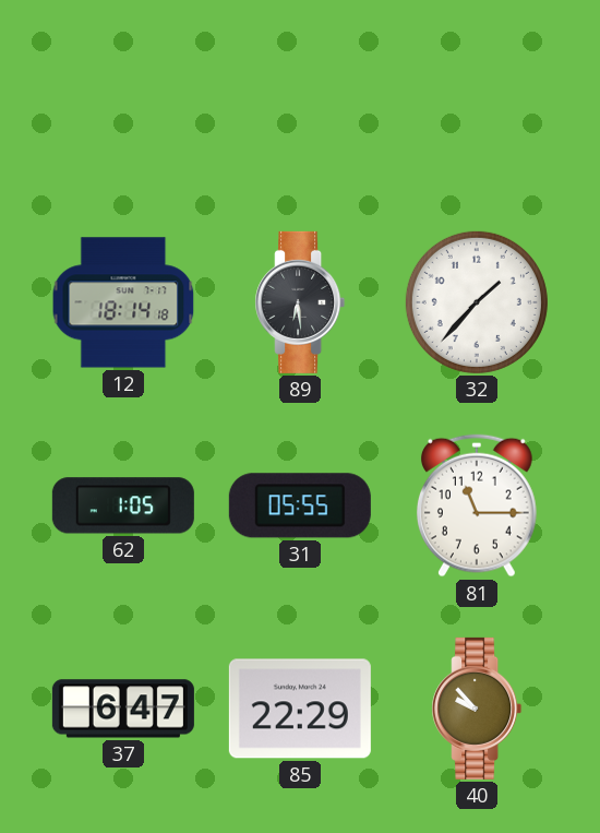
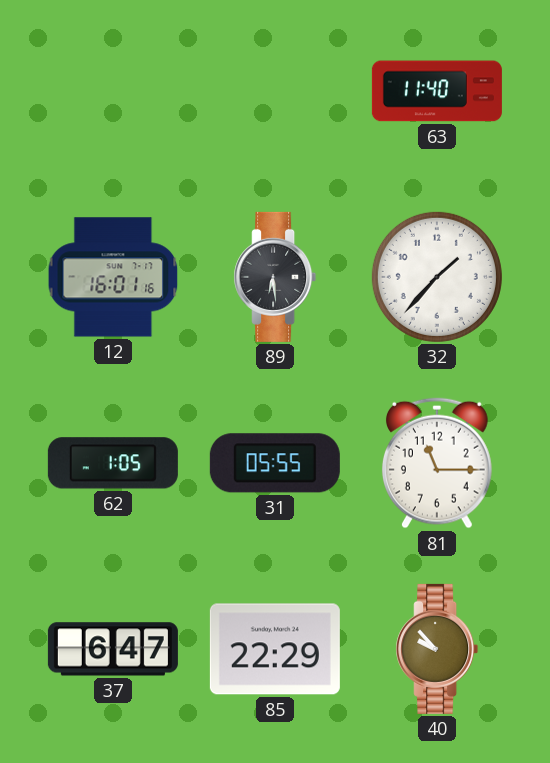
63: none -> 11:40
12: 18:14 -> 16:01
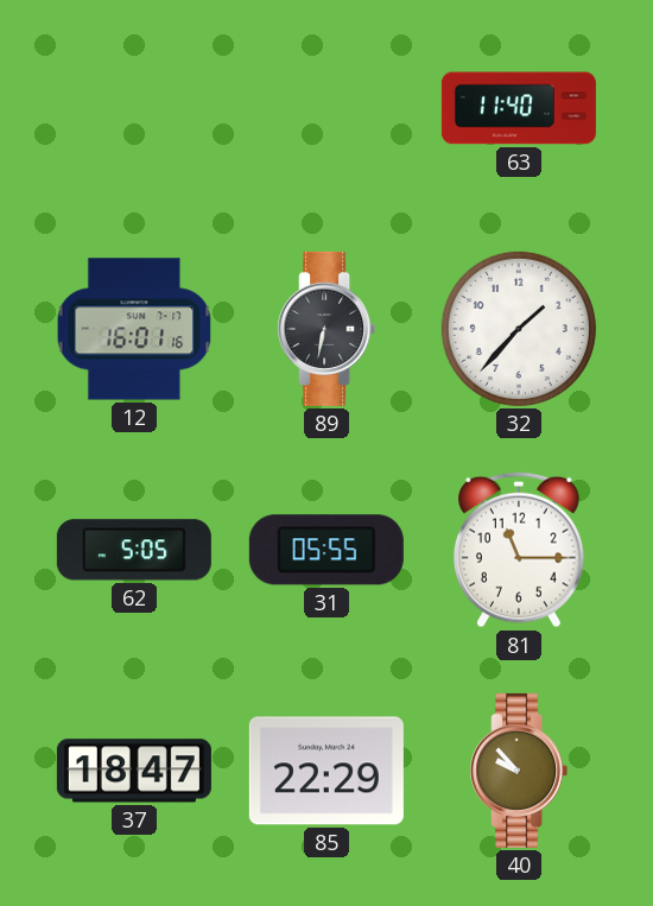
89: 6:29 -> 6:32
62: 1:05 -> 5:05
37: 6:47 -> 18:47
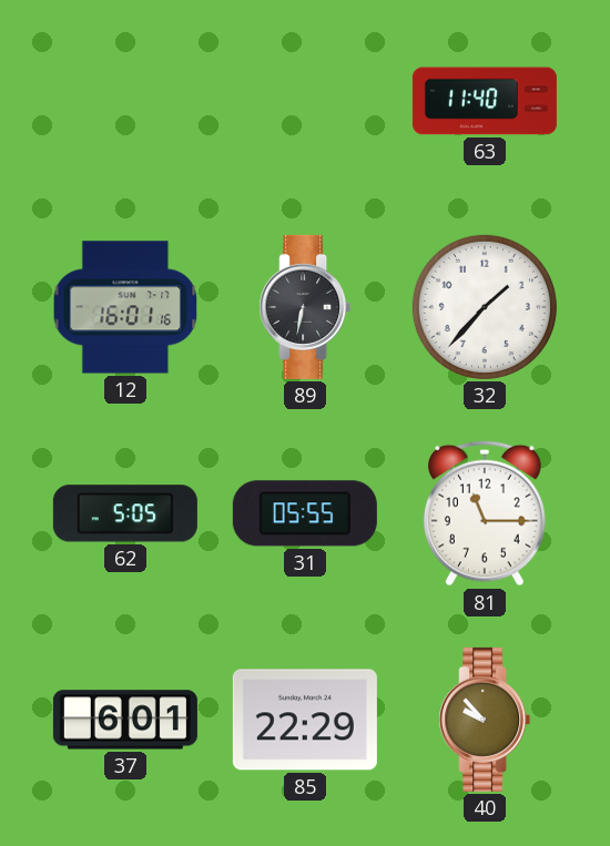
37: 18:47 -> 6:01
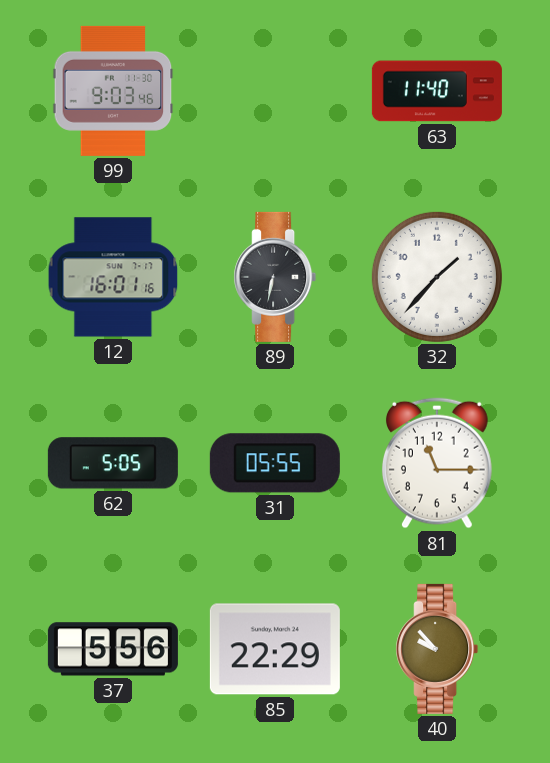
99: none -> 9:03
37: 6:01 -> 5:56
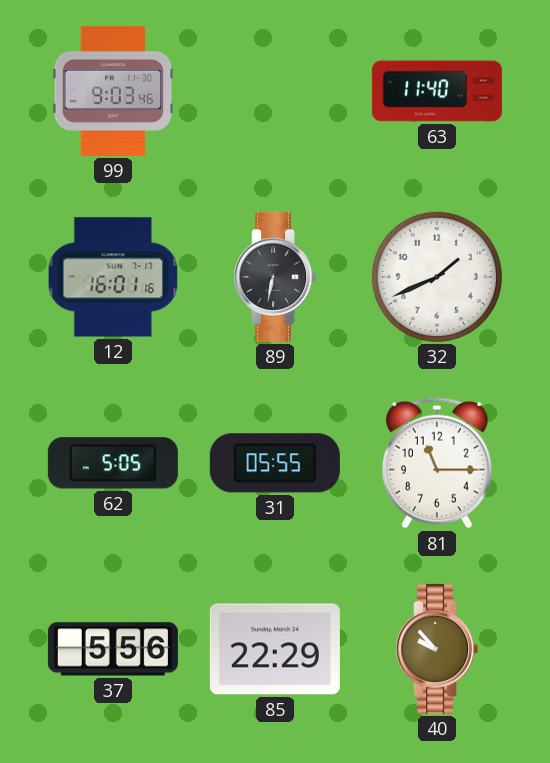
32: 1:37 -> 1:41
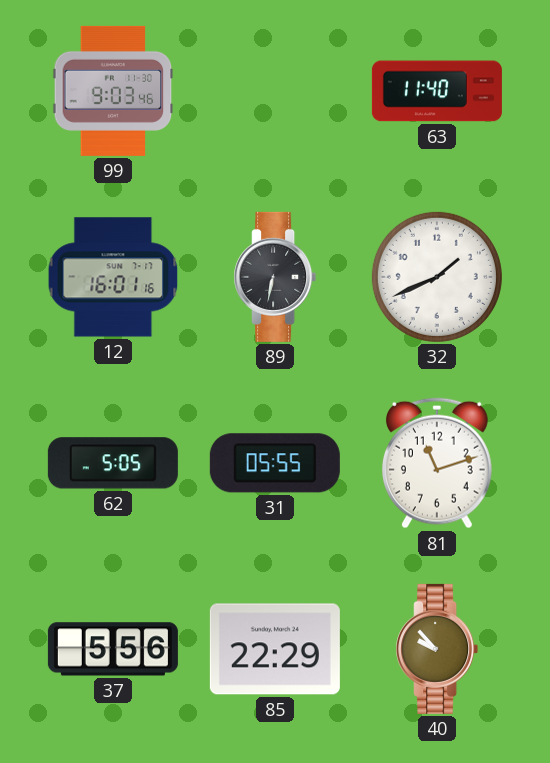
81: 11:15 -> 11:12
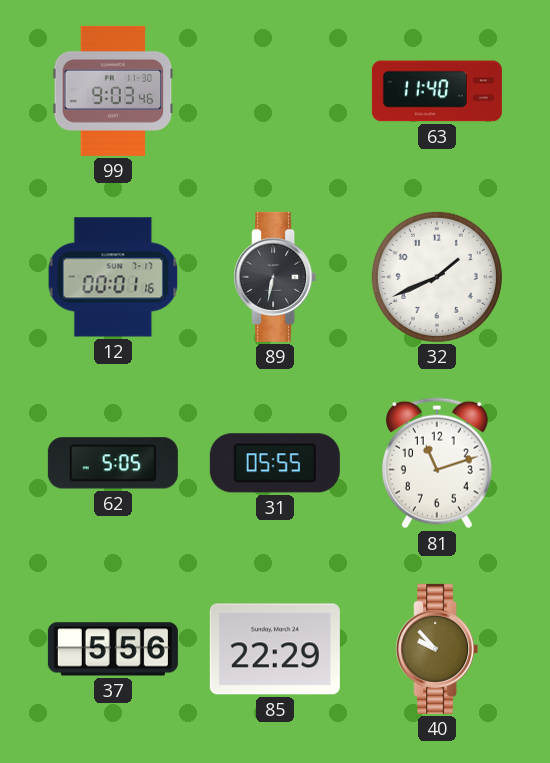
12: 16:01 -> 00:01
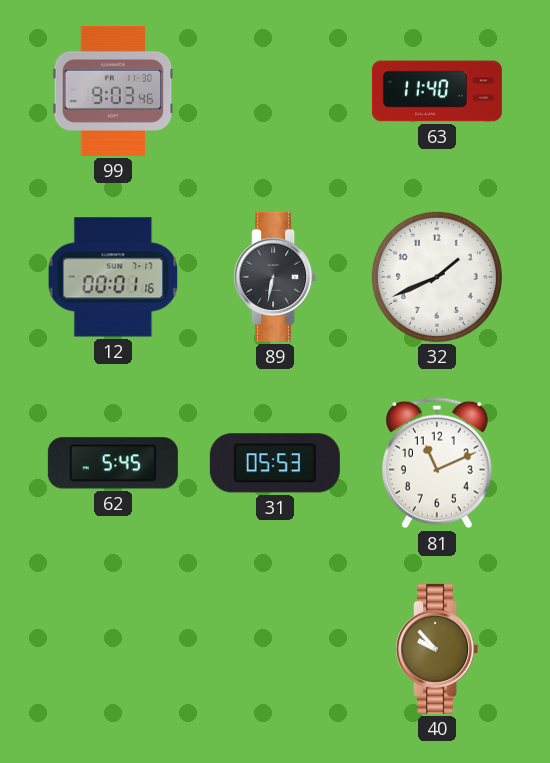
62: 5:05 -> 5:45
31: 05:55 -> 05:53
81: 11:12 -> 11:11
37: 5:56 -> none
85: 22:29 -> none
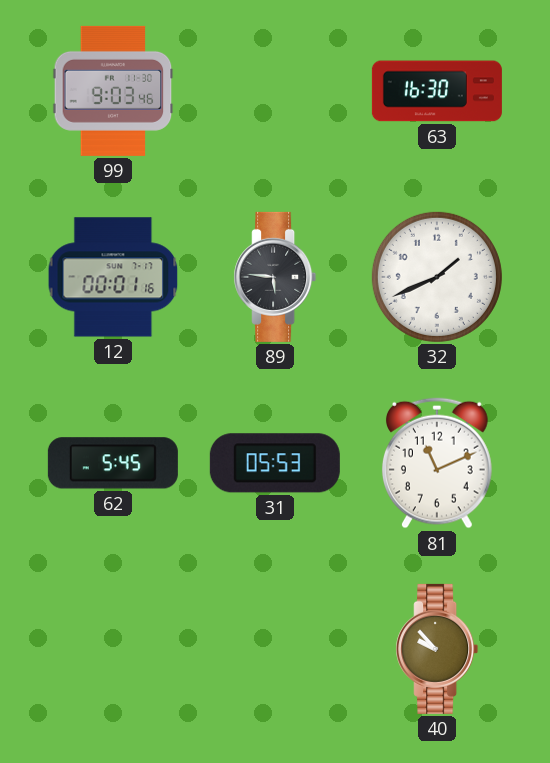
63: 11:40 -> 16:30
89: 6:32 -> 5:46
